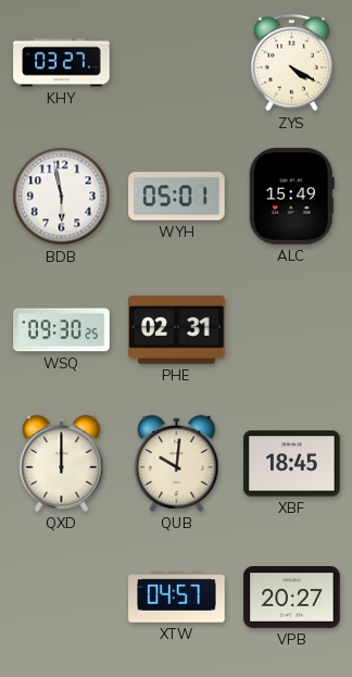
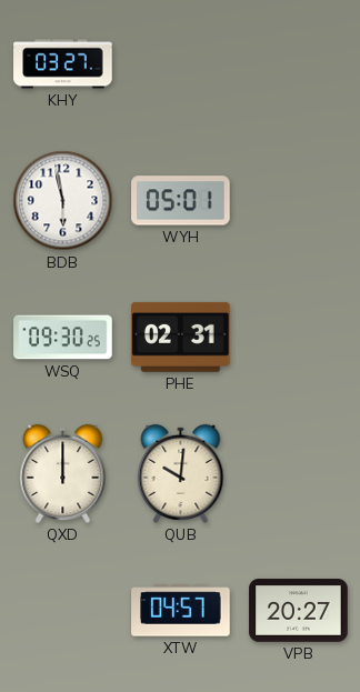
ZYS: 4:20 -> none
ALC: 15:49 -> none
XBF: 18:45 -> none
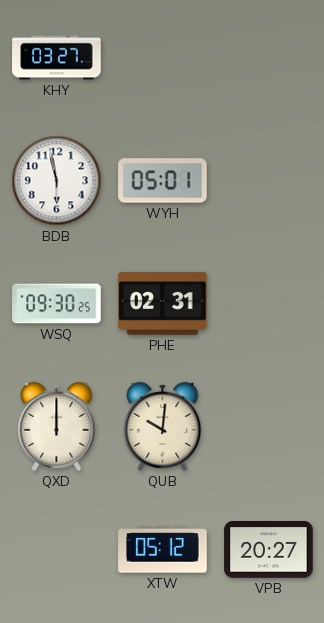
XTW: 04:57 -> 05:12
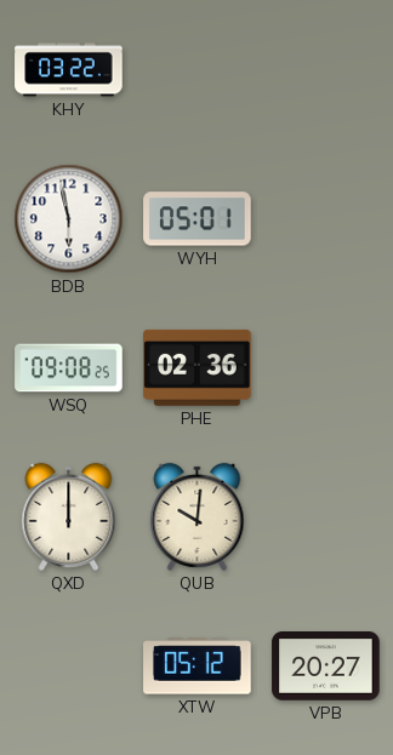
KHY: 03:27 -> 03:22
WSQ: 09:30 -> 09:08
PHE: 02:31 -> 02:36
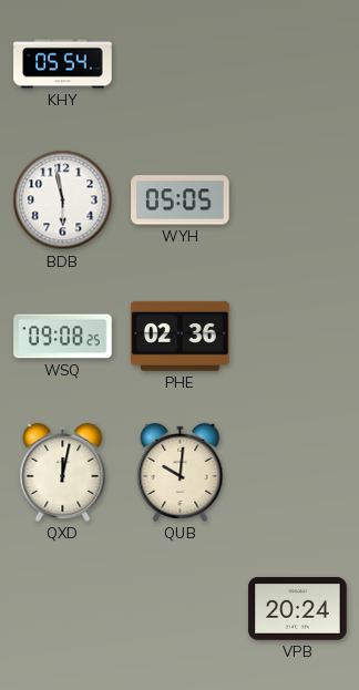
KHY: 03:22 -> 05:54
WYH: 05:01 -> 05:05
QXD: 12:00 -> 12:02
XTW: 05:12 -> none
VPB: 20:27 -> 20:24
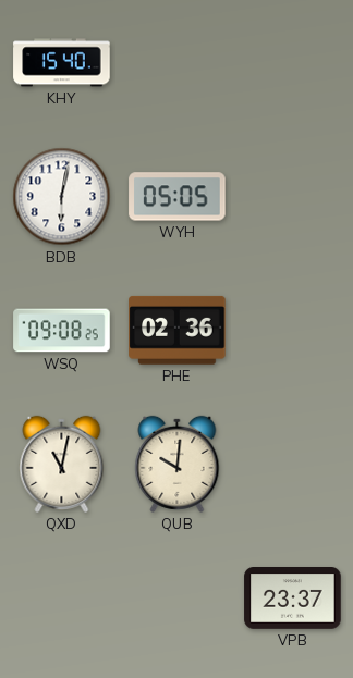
KHY: 05:54 -> 15:40
BDB: 5:58 -> 6:02
QXD: 12:02 -> 11:02
VPB: 20:24 -> 23:37
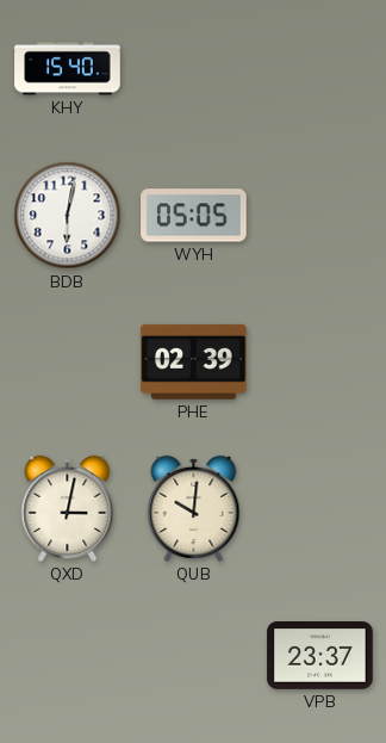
WSQ: 09:08 -> none
PHE: 02:36 -> 02:39
QXD: 11:02 -> 3:02
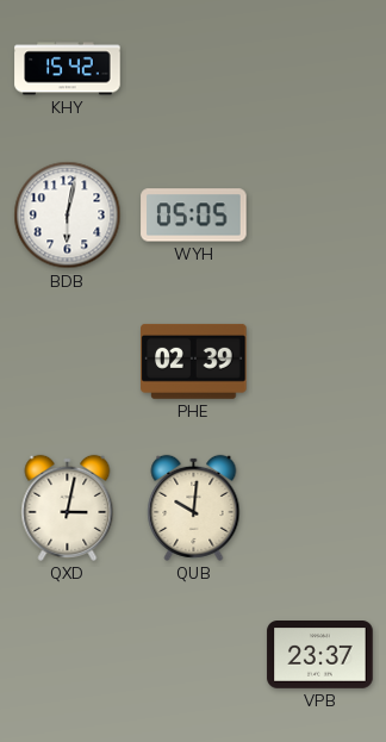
KHY: 15:40 -> 15:42
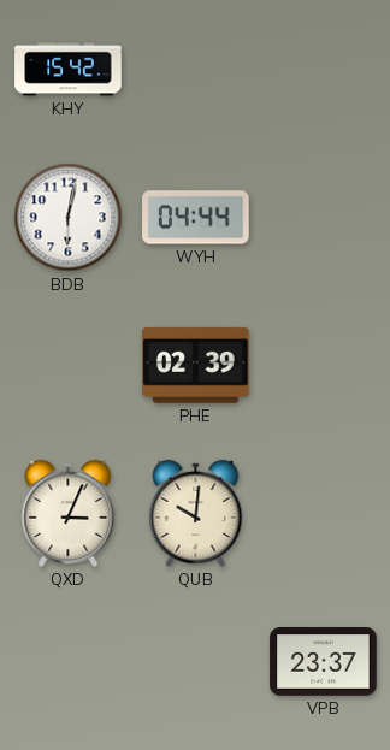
WYH: 05:05 -> 04:44
QXD: 3:02 -> 3:04
